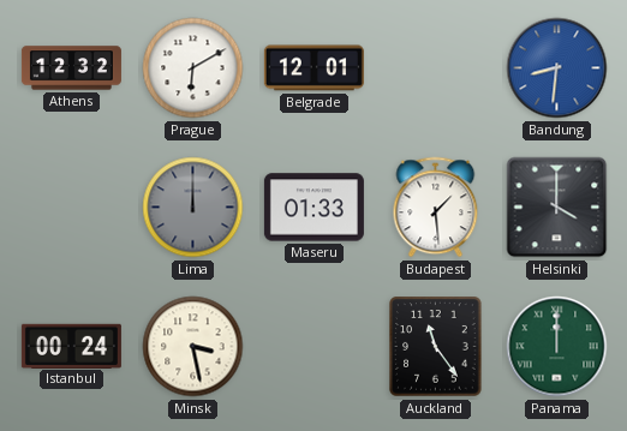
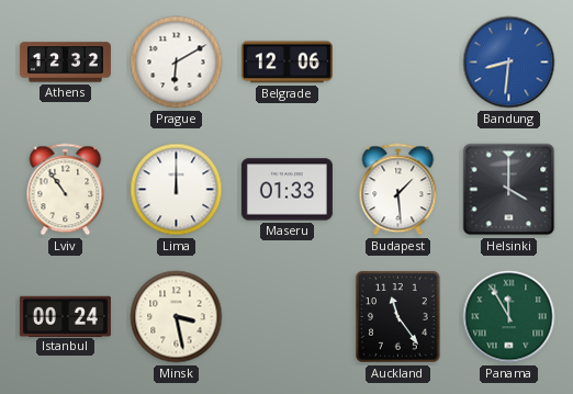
Belgrade: 12:01 -> 12:06
Lviv: none -> 10:54
Lima dial: grey -> white
Panama: 12:00 -> 11:55
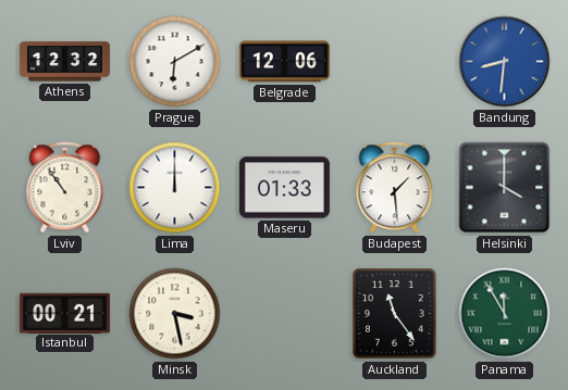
Istanbul: 00:24 -> 00:21
